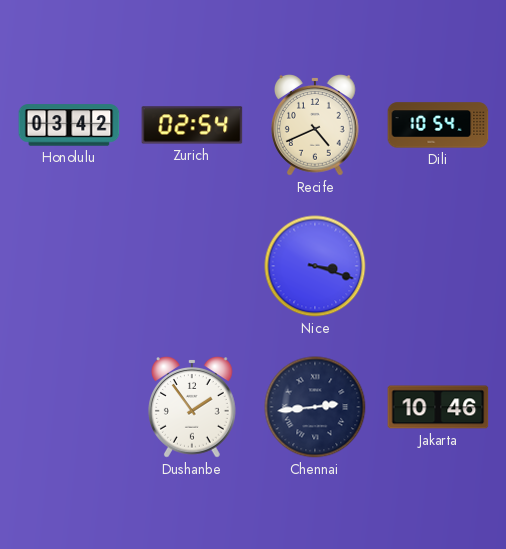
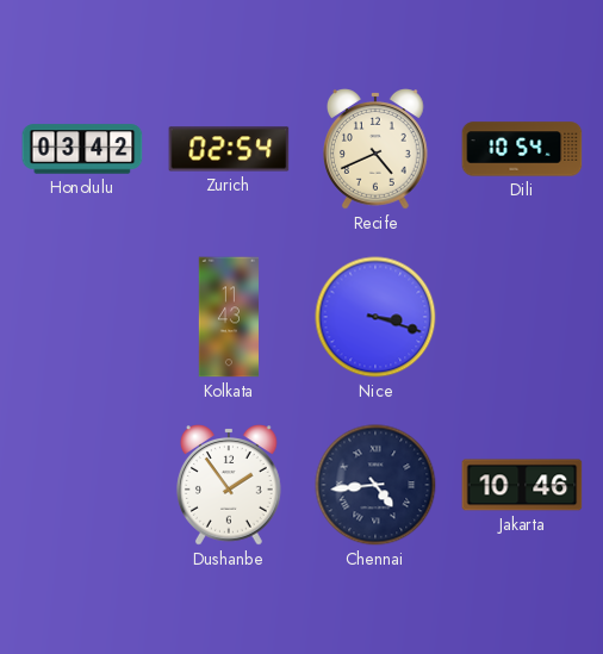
Kolkata: none -> 11:43
Chennai: 2:44 -> 4:44
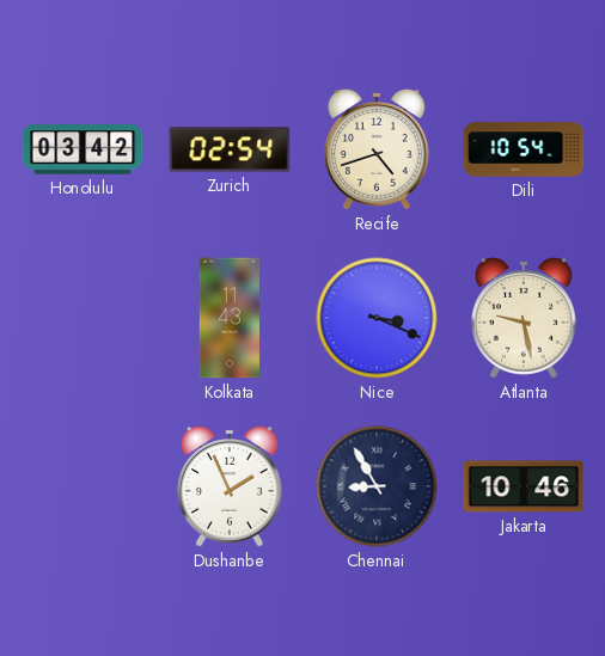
Recife: 4:41 -> 4:42
Nice: 3:18 -> 3:19
Atlanta: none -> 9:28
Dushanbe: 1:54 -> 1:56
Chennai: 4:44 -> 8:55
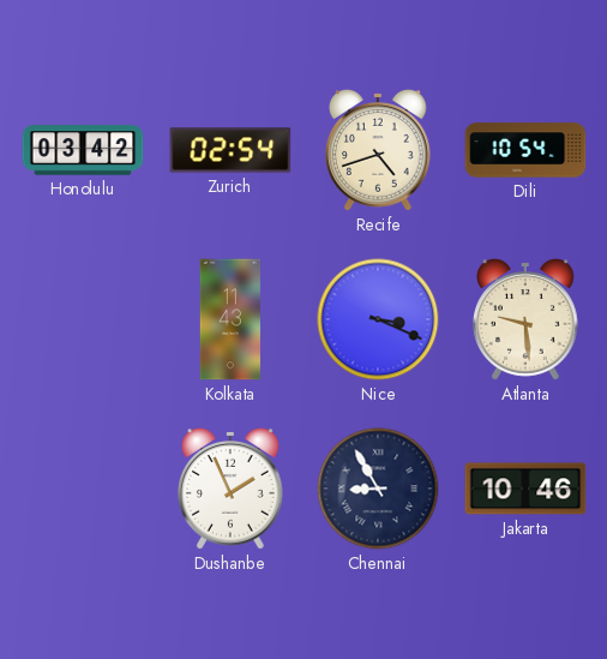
Atlanta: 9:28 -> 9:29
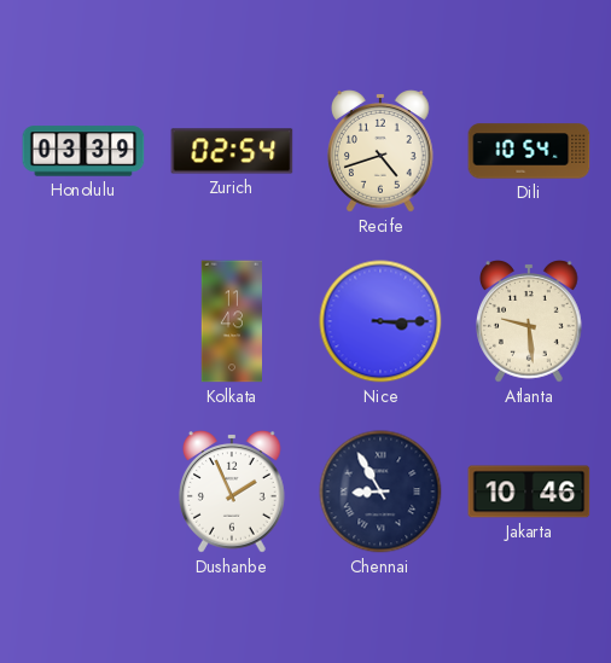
Honolulu: 03:42 -> 03:39
Nice: 3:19 -> 3:15
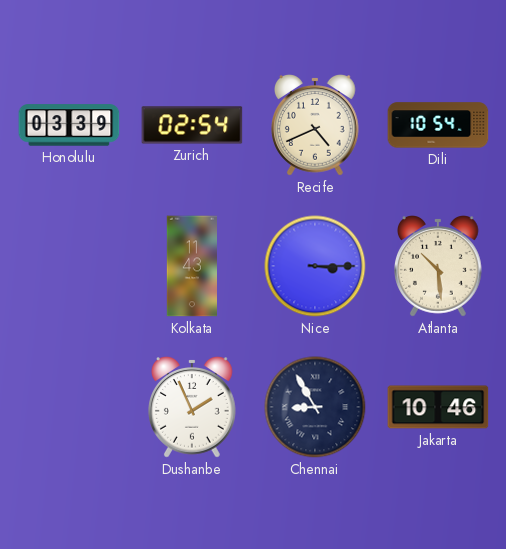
Recife: 4:42 -> 4:41
Atlanta: 9:29 -> 10:29
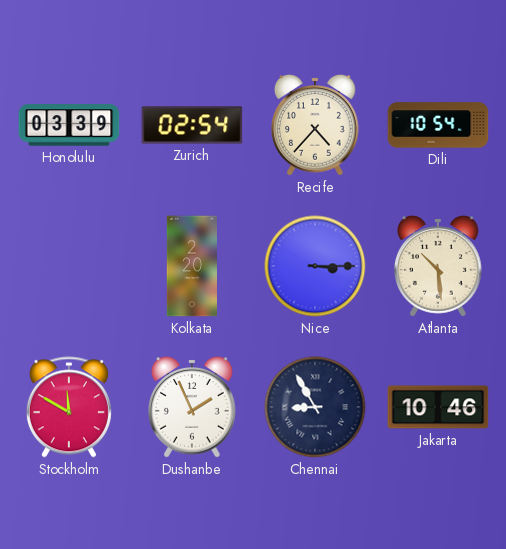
Recife: 4:41 -> 4:37
Kolkata: 11:43 -> 2:20
Stockholm: none -> 11:50
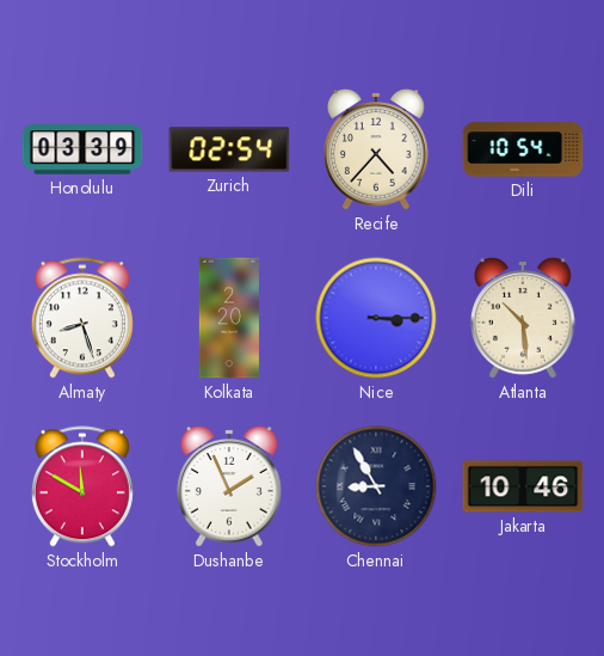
Almaty: none -> 8:27
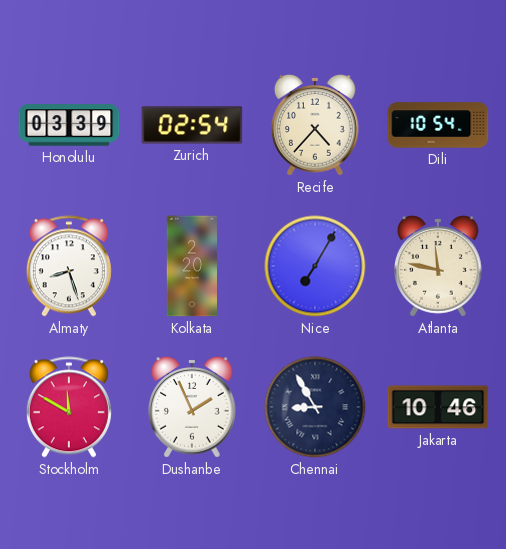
Nice: 3:15 -> 7:05
Atlanta: 10:29 -> 11:47
